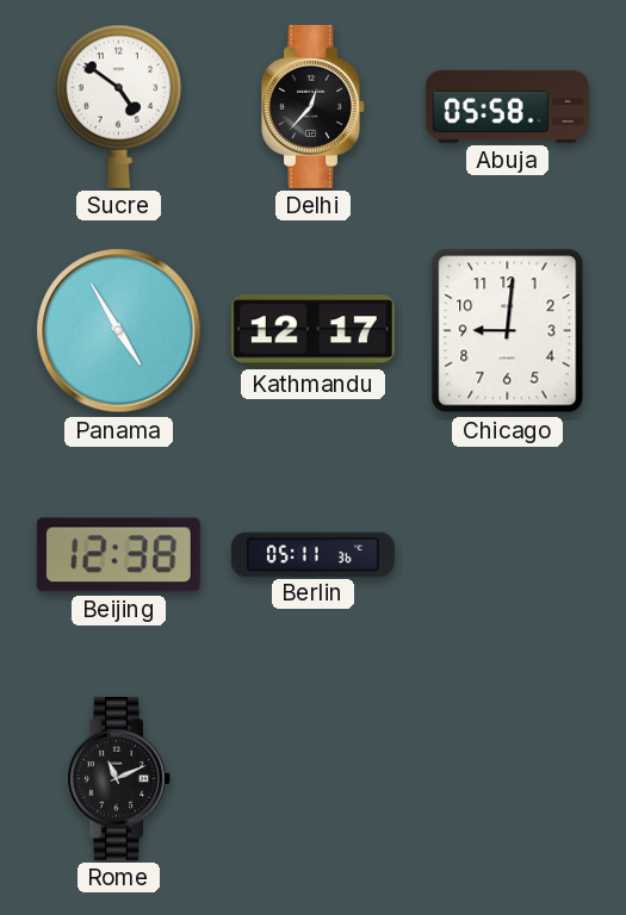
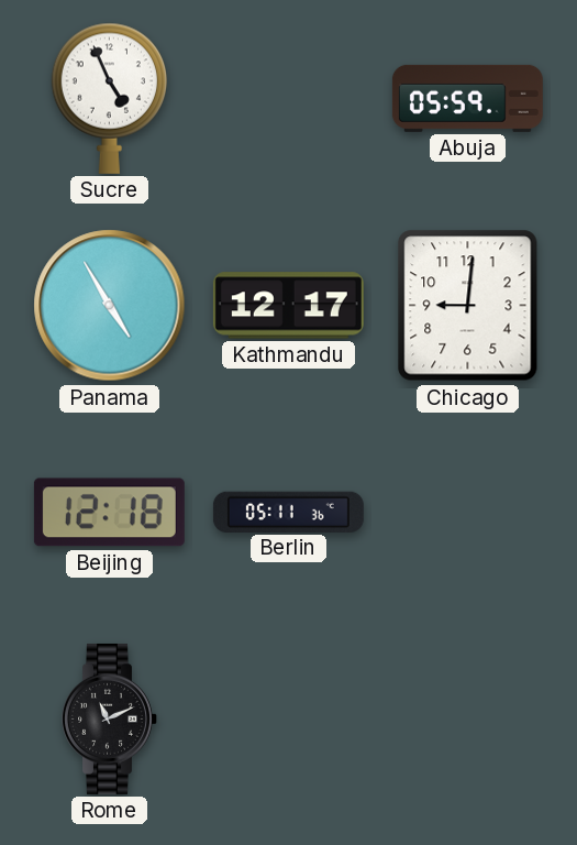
Sucre: 4:51 -> 4:56
Delhi: 12:37 -> none
Abuja: 05:58 -> 05:59
Beijing: 12:38 -> 12:18
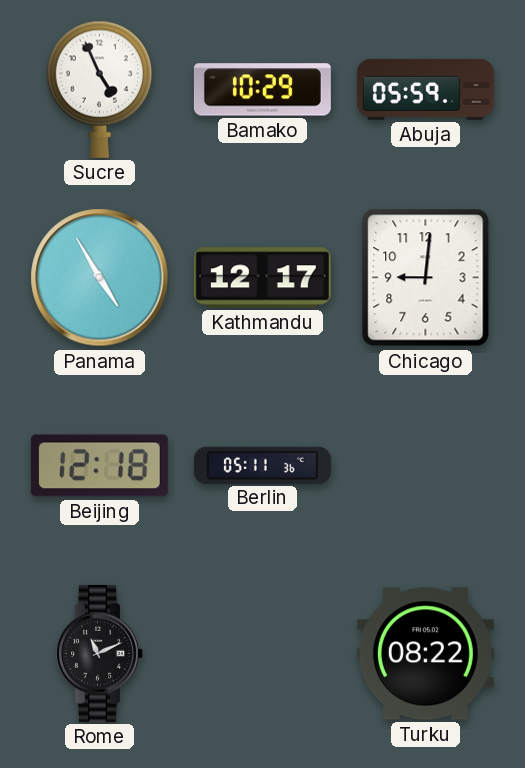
Bamako: none -> 10:29
Turku: none -> 08:22
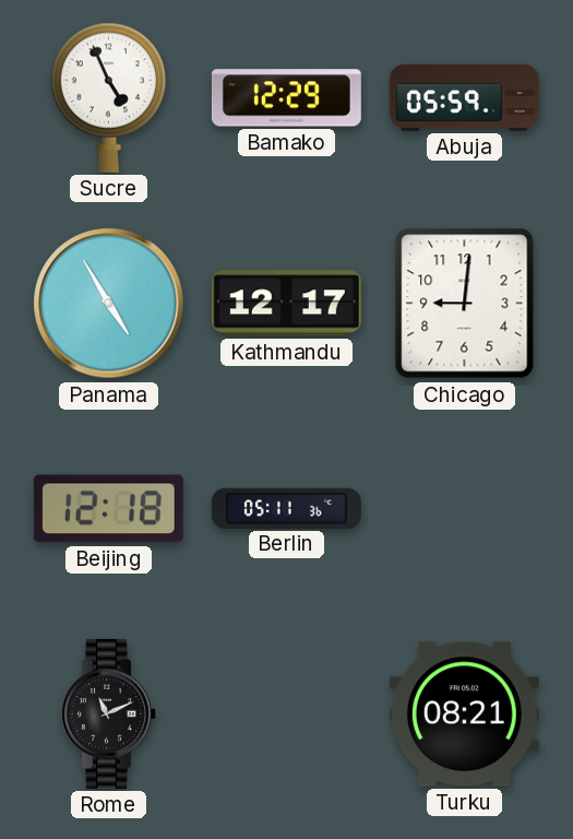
Bamako: 10:29 -> 12:29
Turku: 08:22 -> 08:21
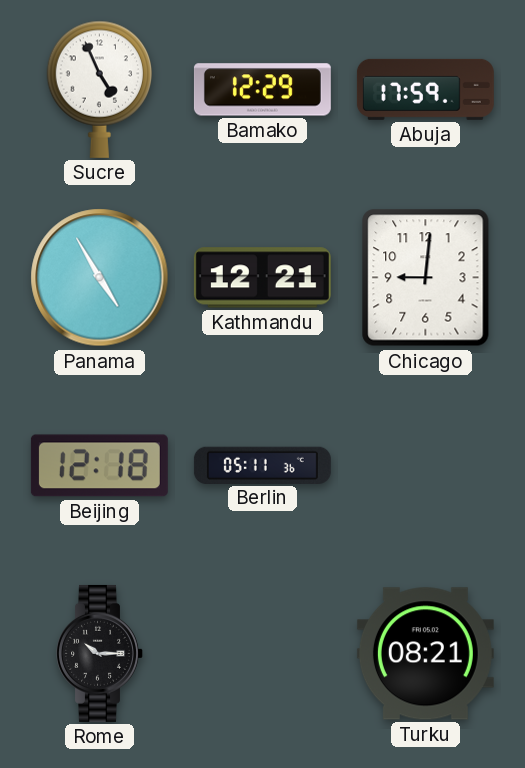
Abuja: 05:59 -> 17:59
Kathmandu: 12:17 -> 12:21
Rome: 11:11 -> 10:15
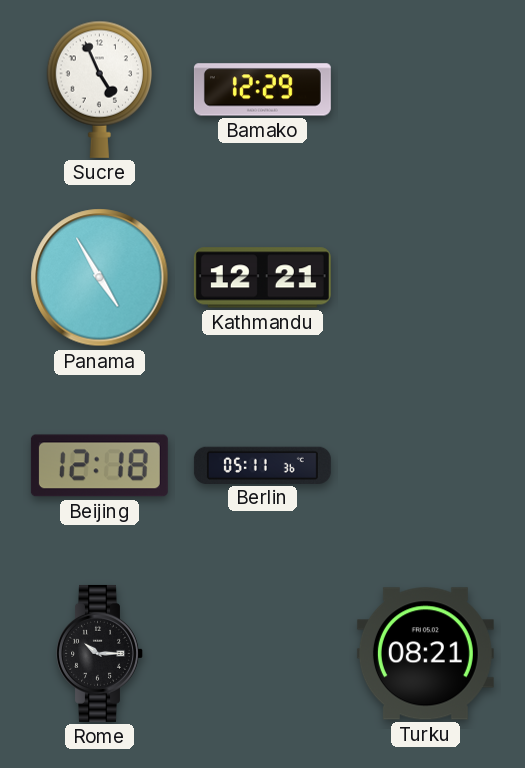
Abuja: 17:59 -> none
Chicago: 9:01 -> none
